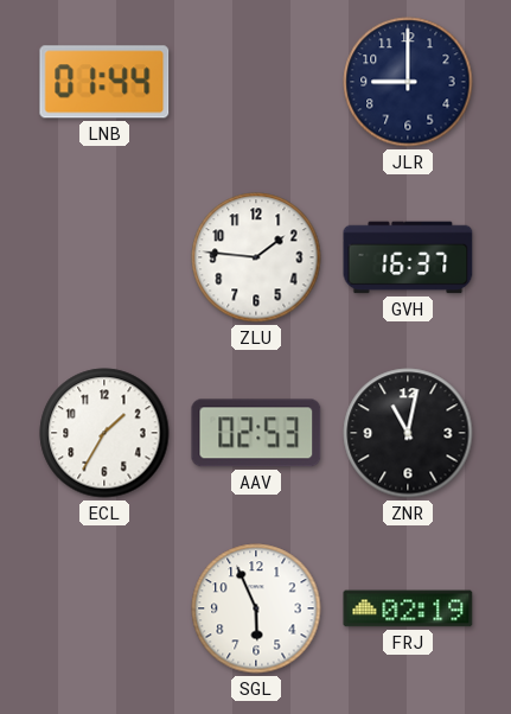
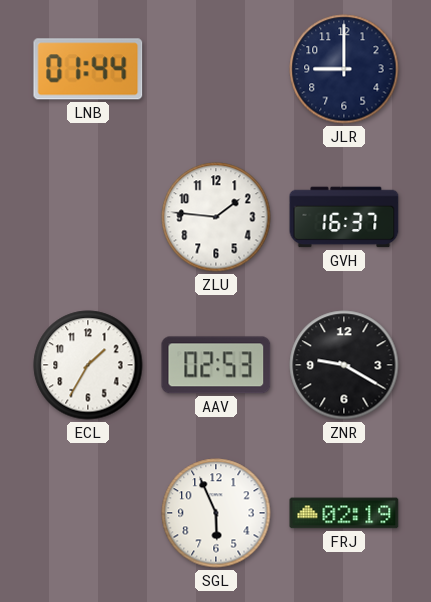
ZNR: 11:02 -> 9:20
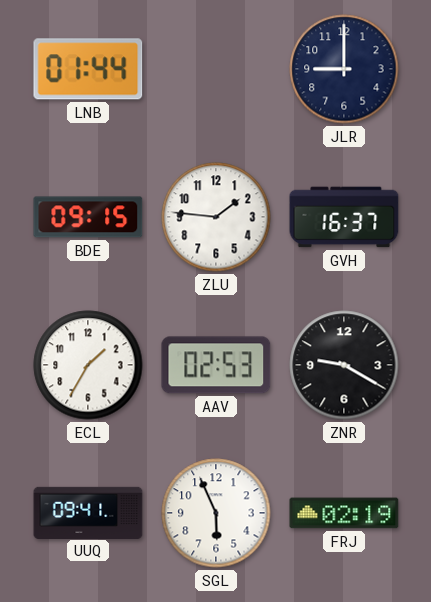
BDE: none -> 09:15
UUQ: none -> 09:41
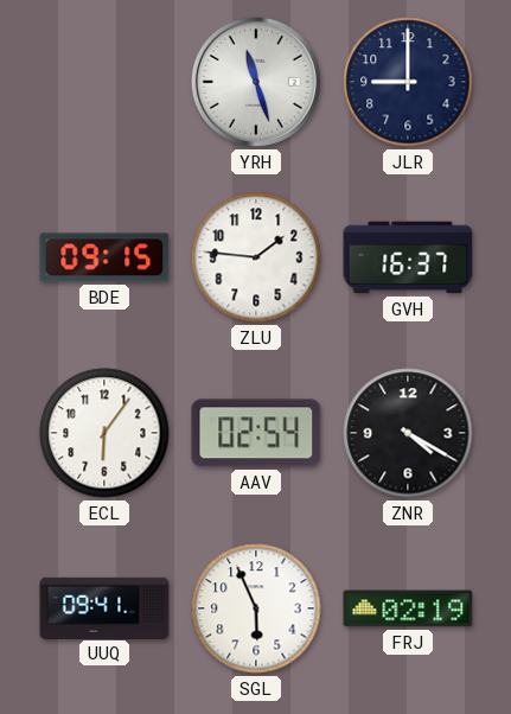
LNB: 01:44 -> none
YRH: none -> 11:27
ECL: 1:35 -> 6:06
AAV: 02:53 -> 02:54
ZNR: 9:20 -> 4:20
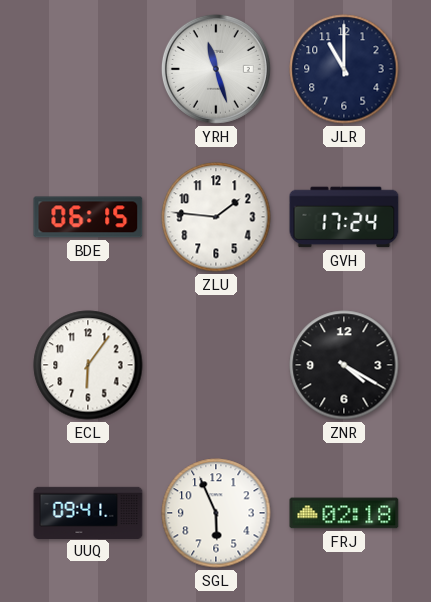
JLR: 9:00 -> 11:00
BDE: 09:15 -> 06:15
GVH: 16:37 -> 17:24
AAV: 02:54 -> none
FRJ: 02:19 -> 02:18
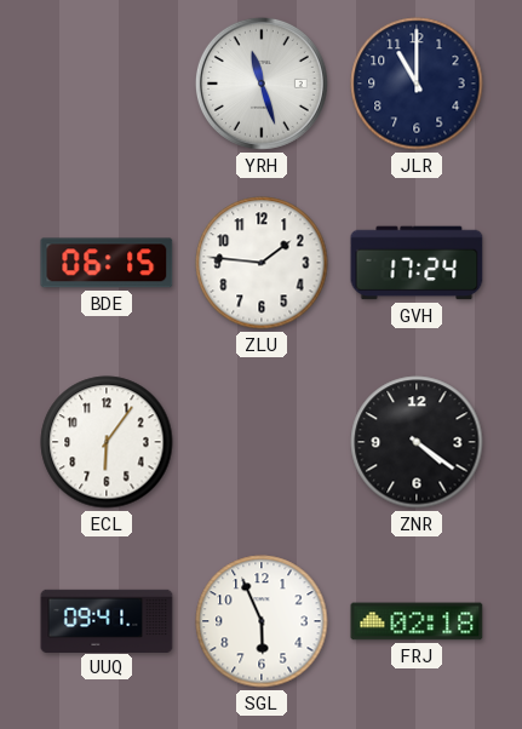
ZNR: 4:20 -> 4:21
